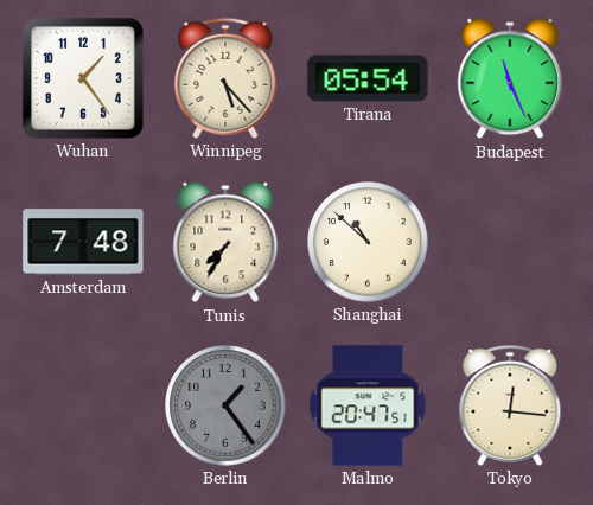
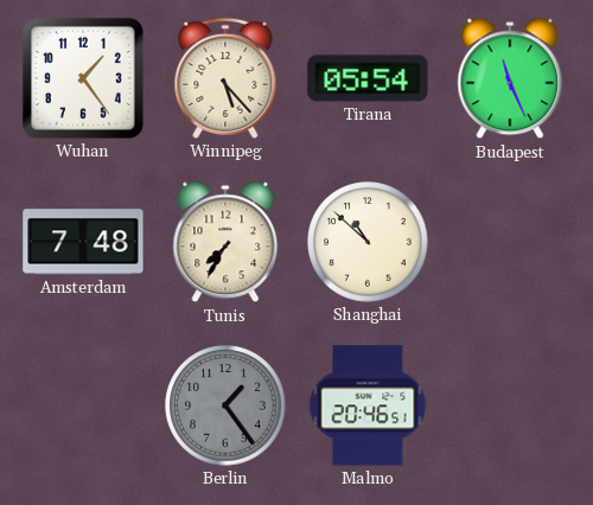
Malmo: 20:47 -> 20:46
Tokyo: 12:16 -> none
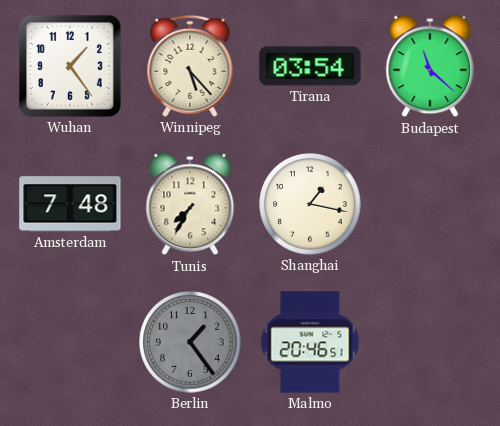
Tirana: 05:54 -> 03:54
Budapest: 11:26 -> 11:22
Shanghai: 10:52 -> 1:17
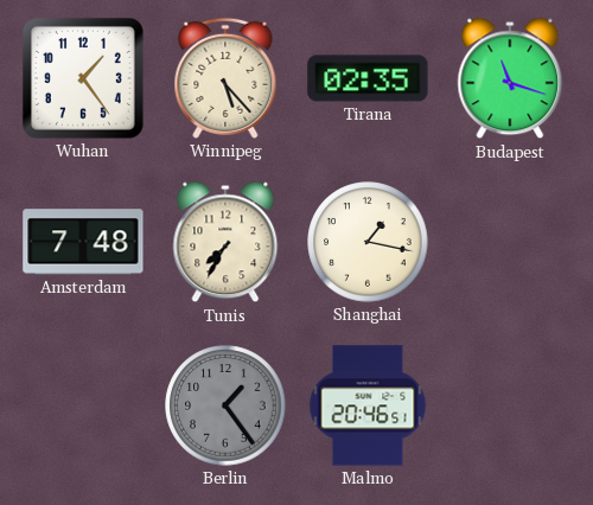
Tirana: 03:54 -> 02:35
Budapest: 11:22 -> 11:18
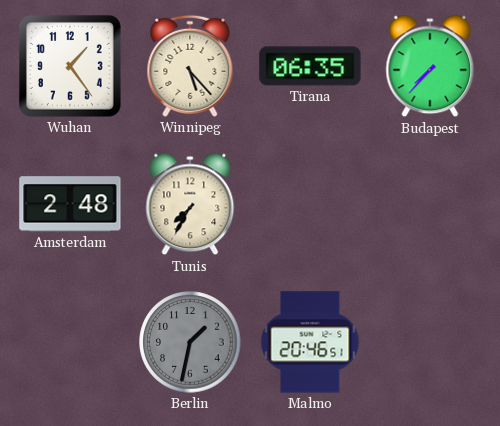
Tirana: 02:35 -> 06:35
Budapest: 11:18 -> 7:37
Amsterdam: 7:48 -> 2:48
Shanghai: 1:17 -> none
Berlin: 1:24 -> 1:32
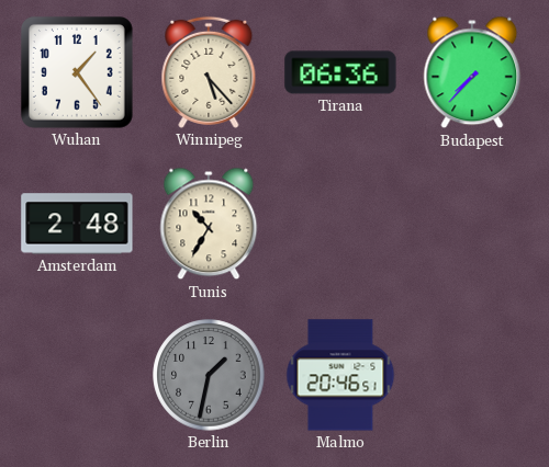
Tirana: 06:35 -> 06:36
Tunis: 7:35 -> 10:35
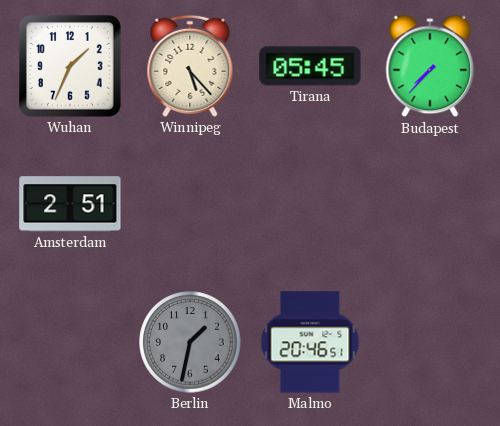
Wuhan: 1:24 -> 1:34
Tirana: 06:36 -> 05:45
Amsterdam: 2:48 -> 2:51
Tunis: 10:35 -> none
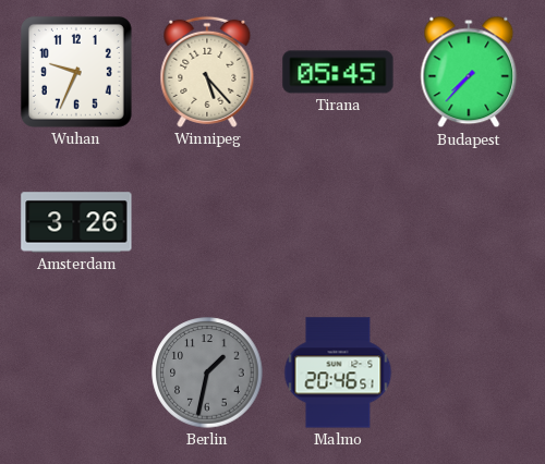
Wuhan: 1:34 -> 9:34
Amsterdam: 2:51 -> 3:26
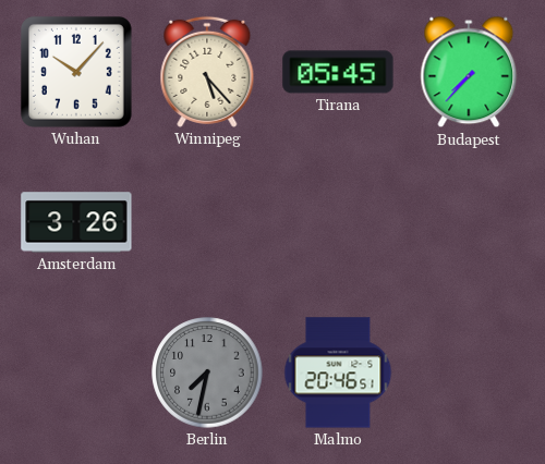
Wuhan: 9:34 -> 10:07
Berlin: 1:32 -> 7:32
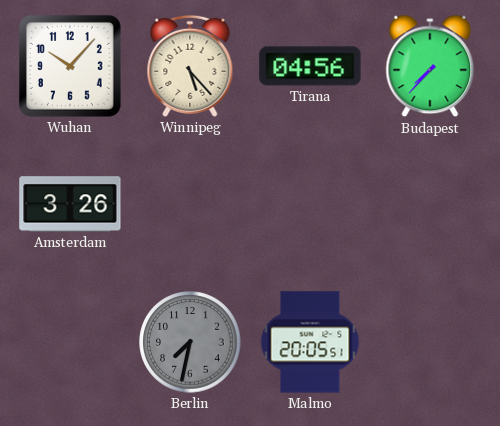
Tirana: 05:45 -> 04:56
Malmo: 20:46 -> 20:05
